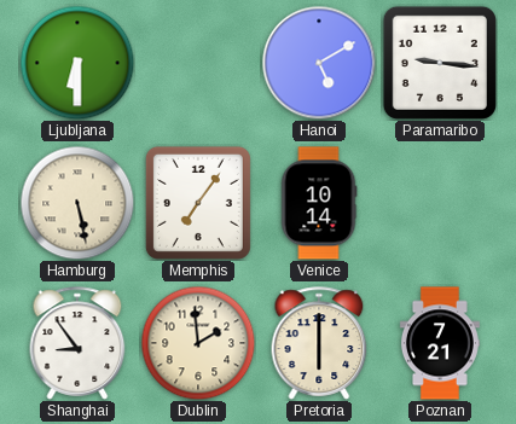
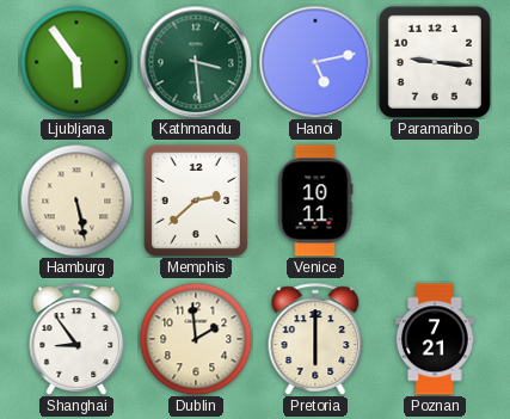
Ljubljana: 6:30 -> 5:54
Kathmandu: none -> 3:29
Hanoi: 5:10 -> 5:13
Memphis: 7:06 -> 2:38
Venice: 10:14 -> 10:11
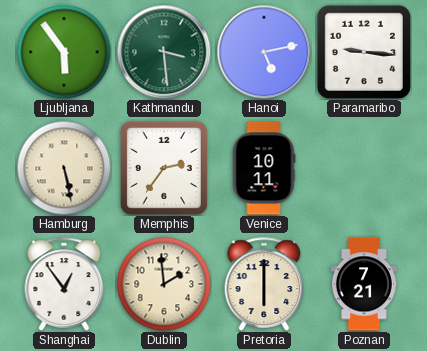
Memphis: 2:38 -> 2:36
Shanghai: 8:54 -> 12:54
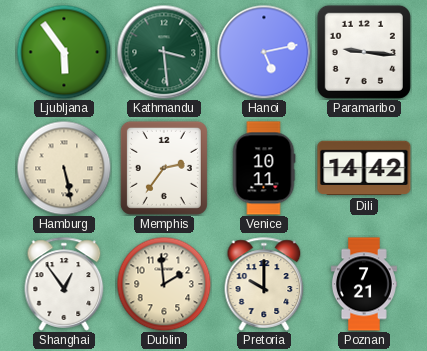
Dili: none -> 14:42
Pretoria: 6:00 -> 10:00
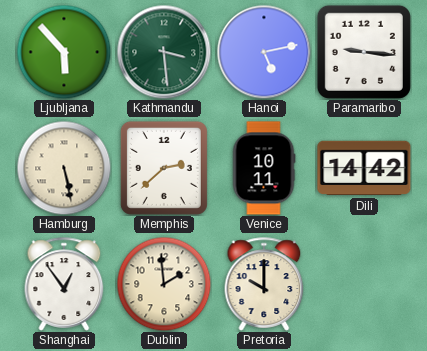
Ljubljana: 5:54 -> 5:53
Memphis: 2:36 -> 2:38
Poznan: 7:21 -> none
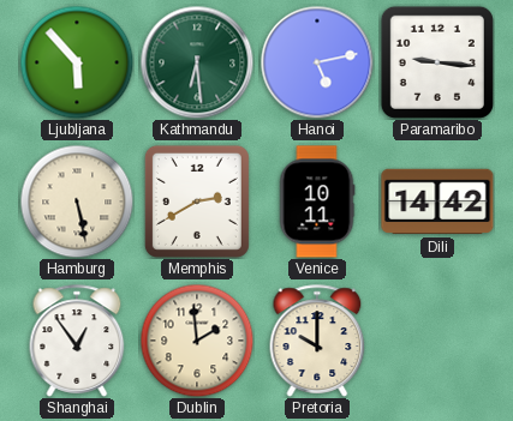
Kathmandu: 3:29 -> 6:29
Memphis: 2:38 -> 2:40
